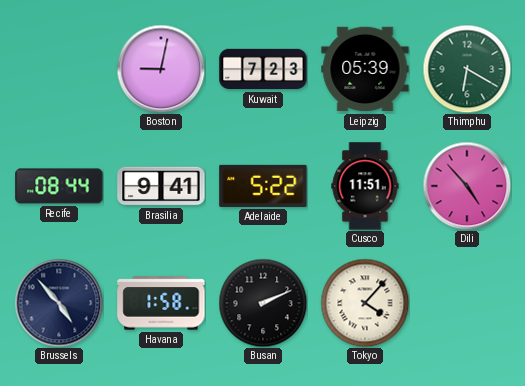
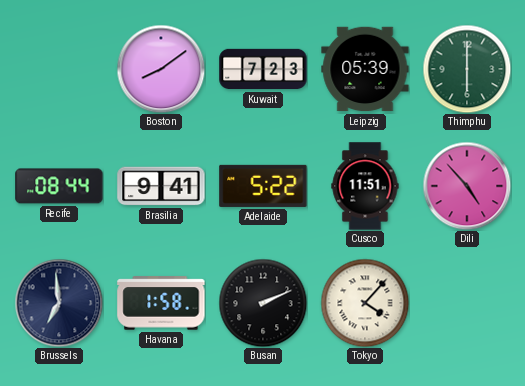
Boston: 9:02 -> 8:09
Thimphu: 6:20 -> 6:00
Brussels: 4:53 -> 6:59
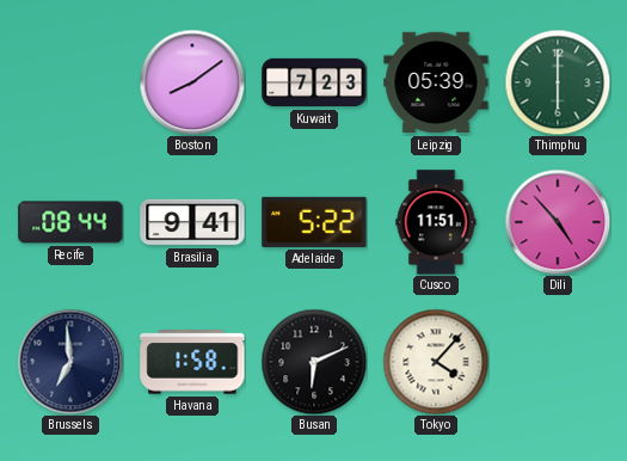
Busan: 2:11 -> 6:11
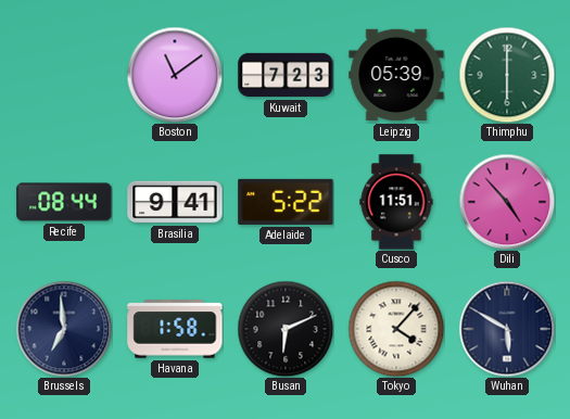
Boston: 8:09 -> 11:09
Wuhan: none -> 5:50
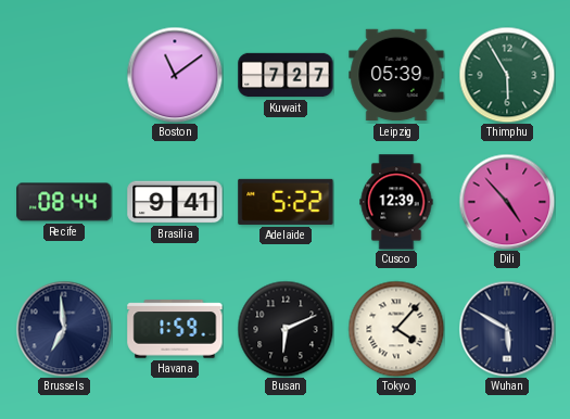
Kuwait: 7:23 -> 7:27
Thimphu: 6:00 -> 5:55
Cusco: 11:51 -> 12:39
Havana: 1:58 -> 1:59
